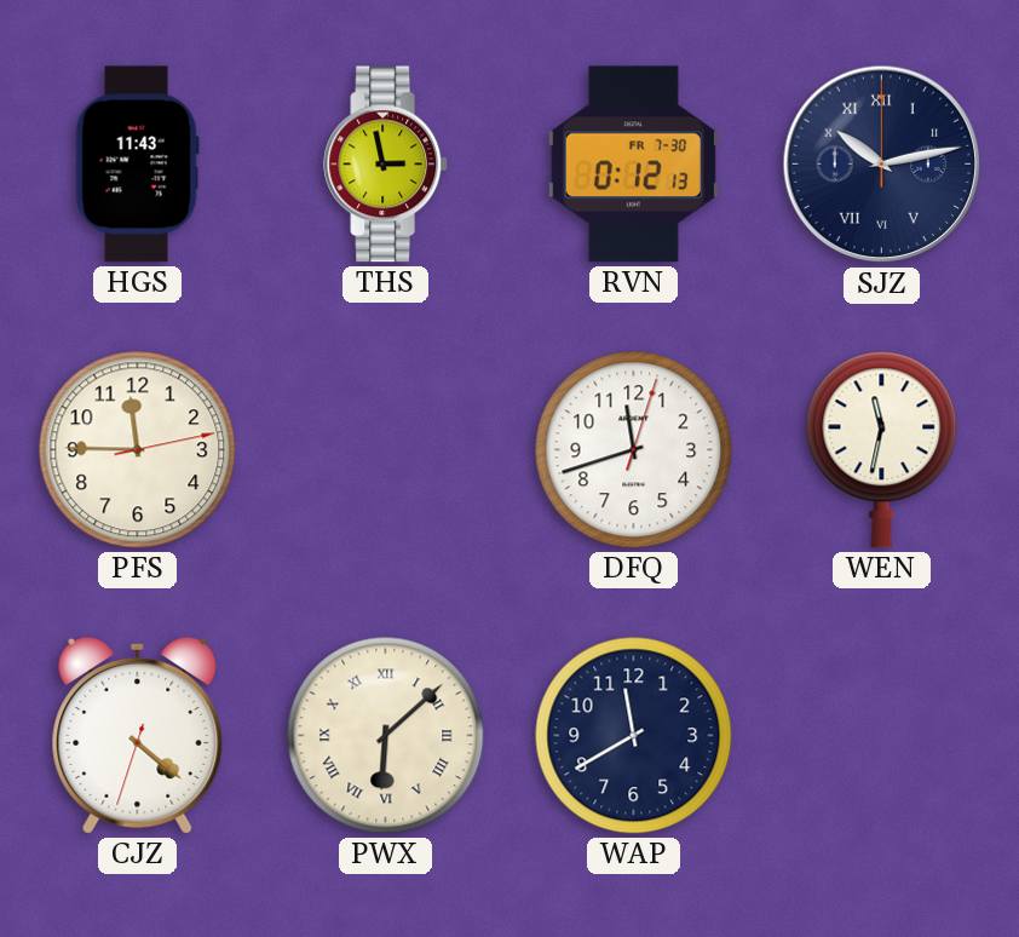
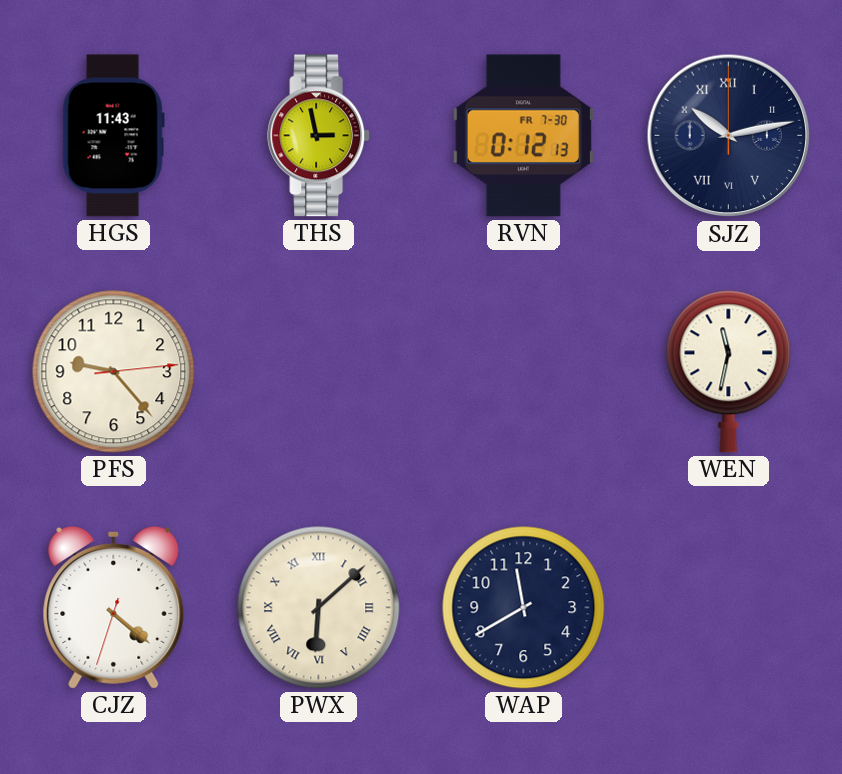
PFS: 11:45 -> 9:23
DFQ: 11:42 -> none
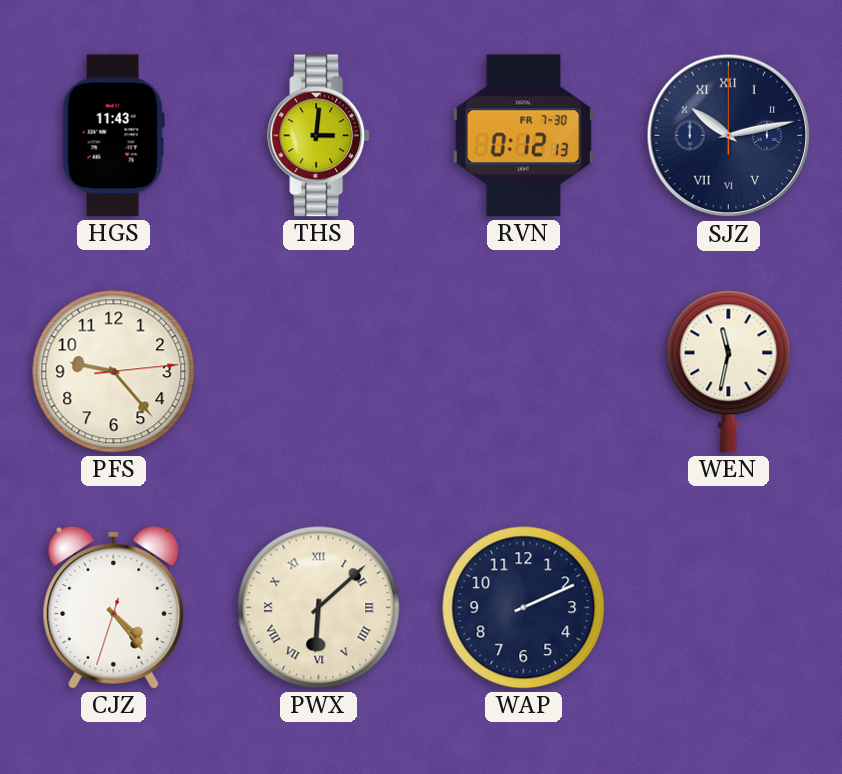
THS: 2:58 -> 3:01
CJZ: 4:21 -> 4:23
WAP: 11:40 -> 2:11
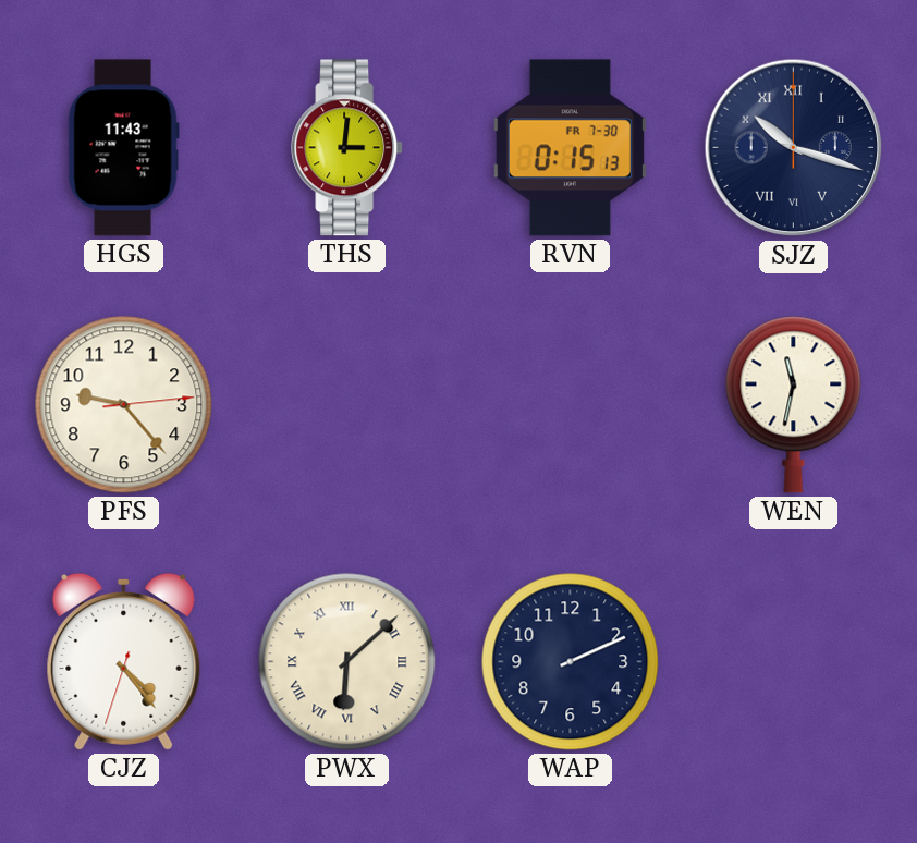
RVN: 0:12 -> 0:15
SJZ: 10:13 -> 10:18
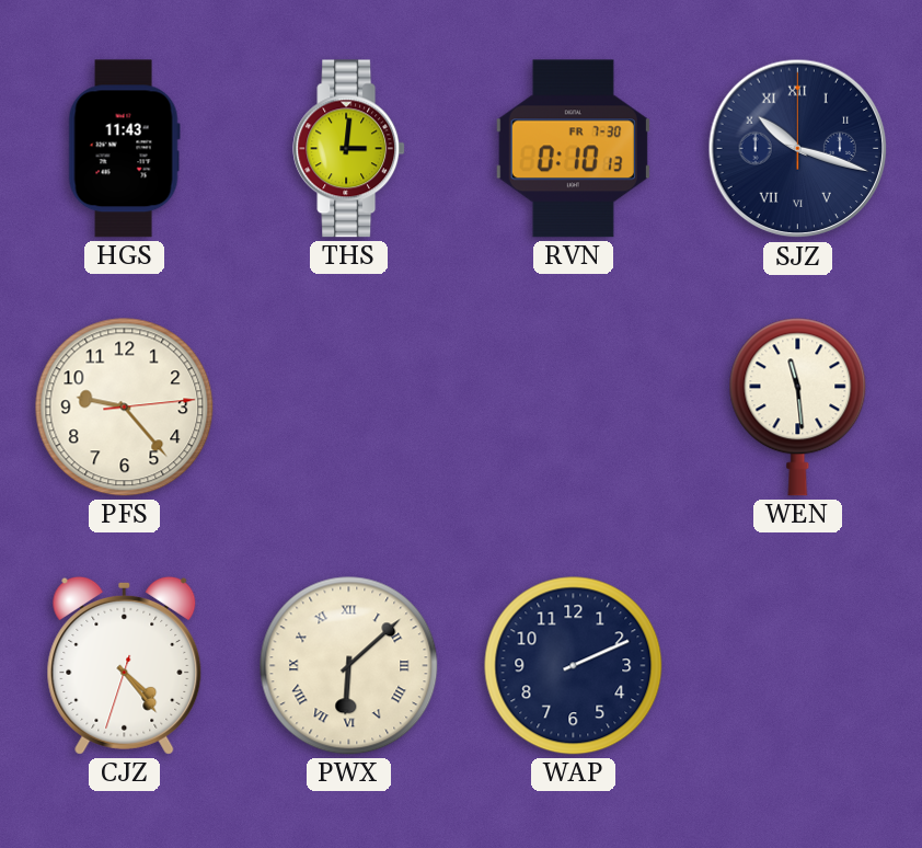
RVN: 0:15 -> 0:10
WEN: 11:32 -> 11:29
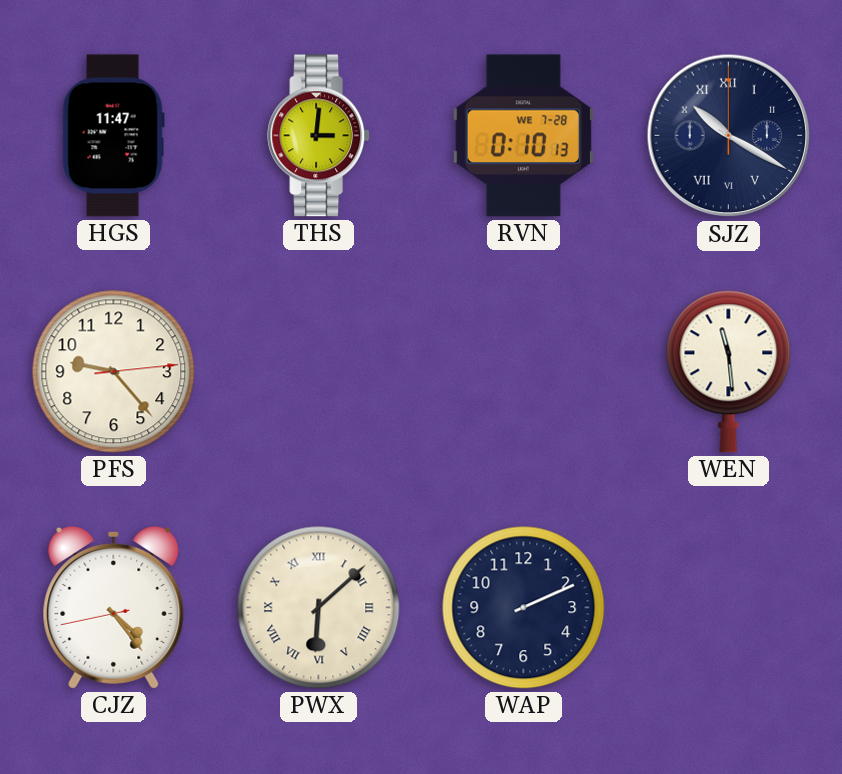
HGS: 11:43 -> 11:47
RVN date: FR 7-30 -> WE 7-28
SJZ: 10:18 -> 10:20
CJZ: 4:23:33 -> 4:23:43
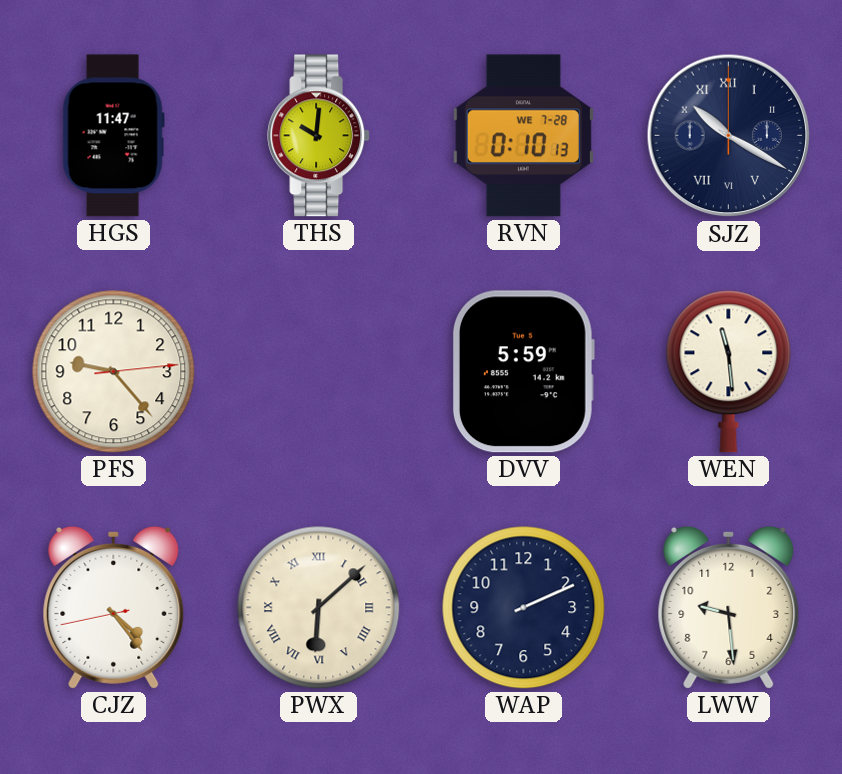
THS: 3:01 -> 10:01
DVV: none -> 5:59
LWW: none -> 9:29
